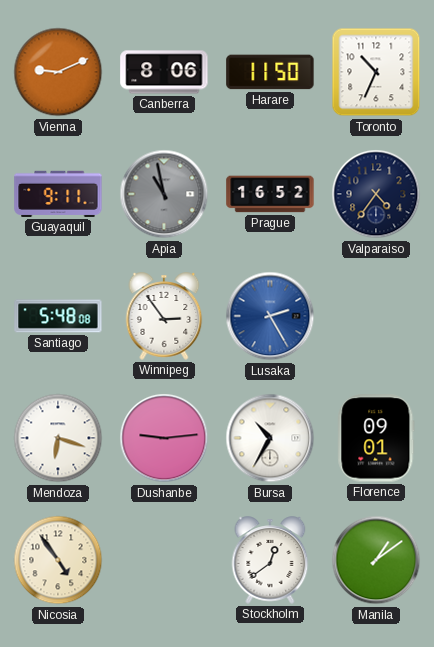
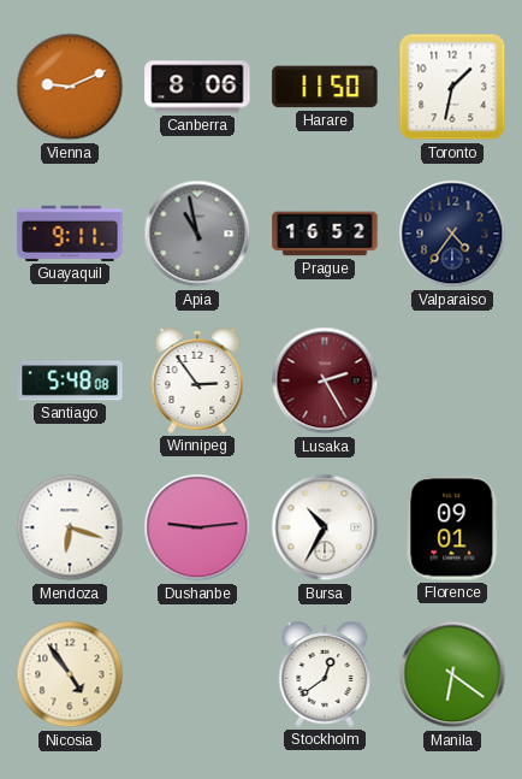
Toronto: 10:34 -> 1:32
Lusaka dial: blue -> burgundy
Manila: 1:09 -> 6:21
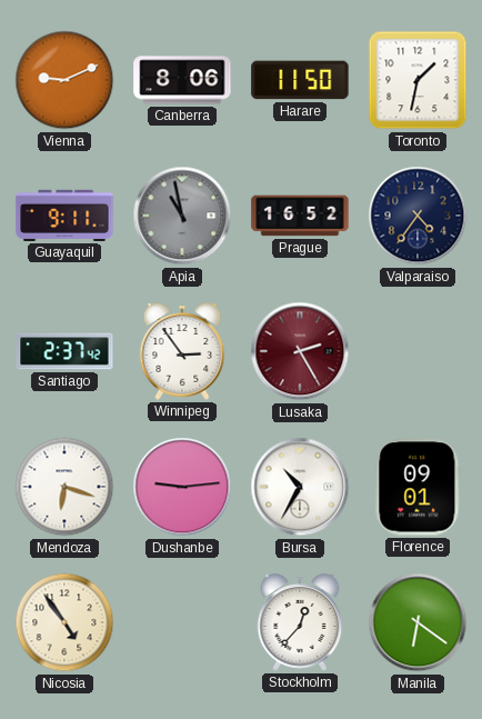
Santiago: 5:48 -> 2:37
Stockholm: 12:39 -> 12:37
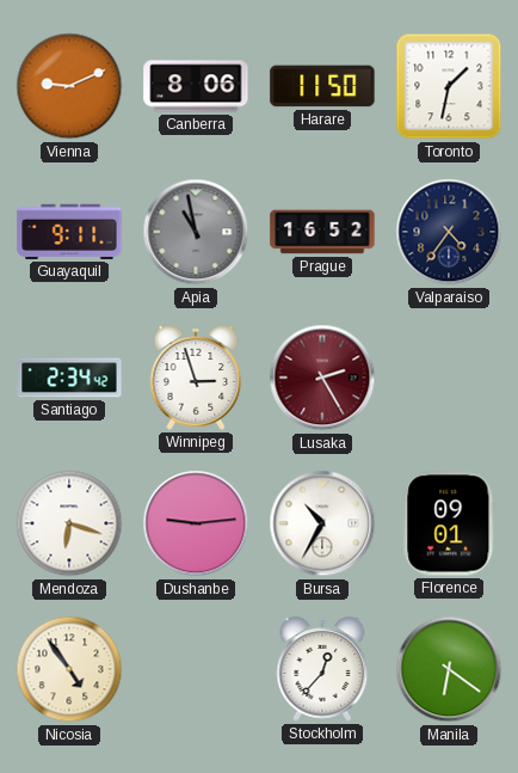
Santiago: 2:37 -> 2:34
Winnipeg: 2:54 -> 2:57
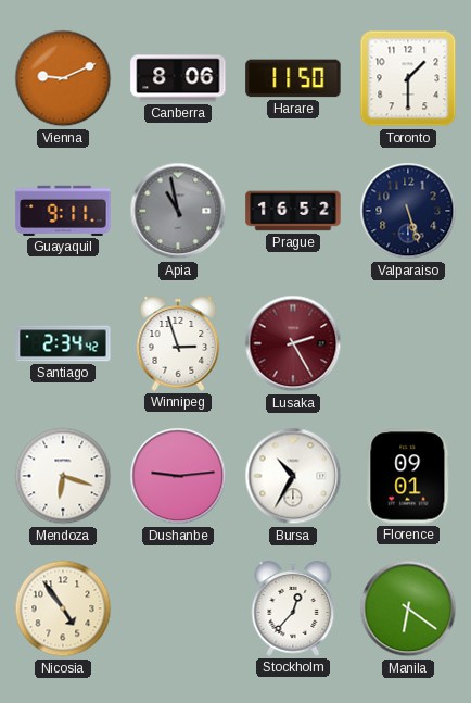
Toronto: 1:32 -> 1:30
Valparaiso: 4:36 -> 5:27
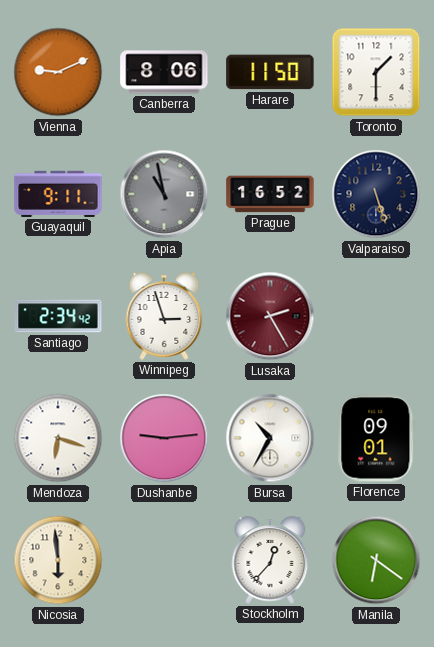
Nicosia: 4:54 -> 5:59
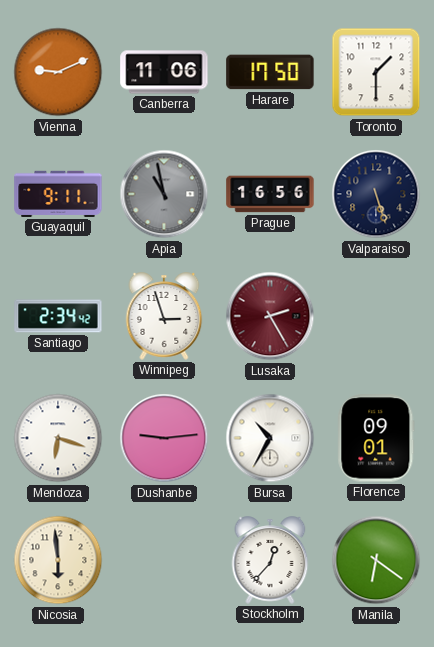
Canberra: 8:06 -> 11:06
Harare: 11:50 -> 17:50
Prague: 16:52 -> 16:56
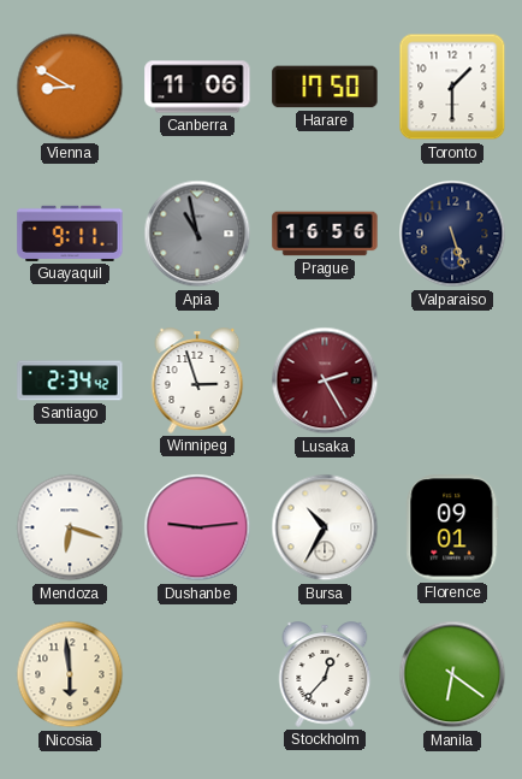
Vienna: 9:11 -> 8:50
